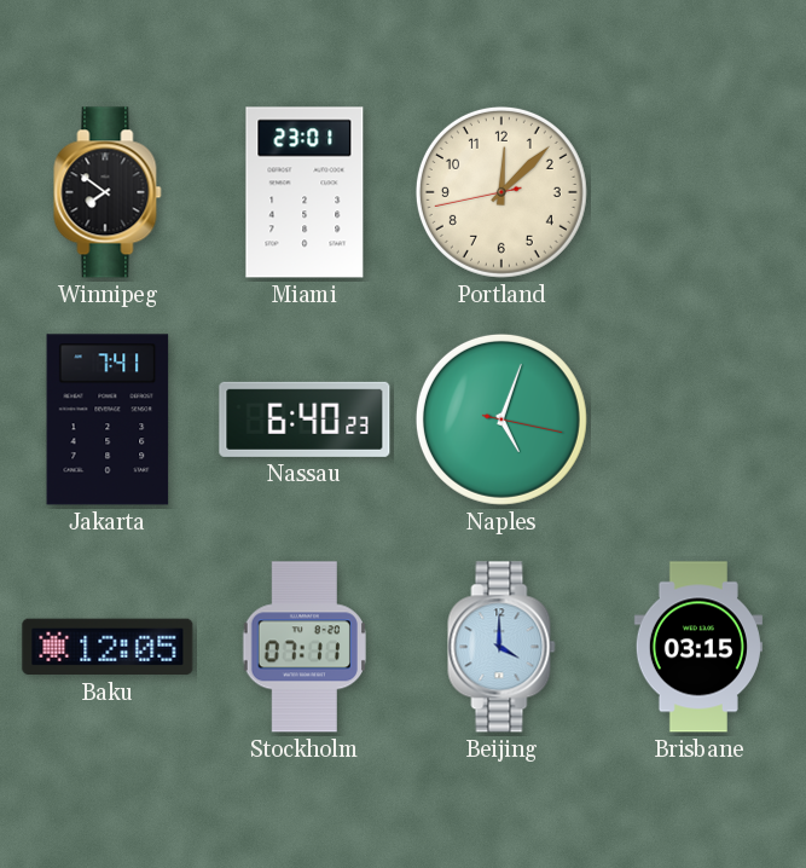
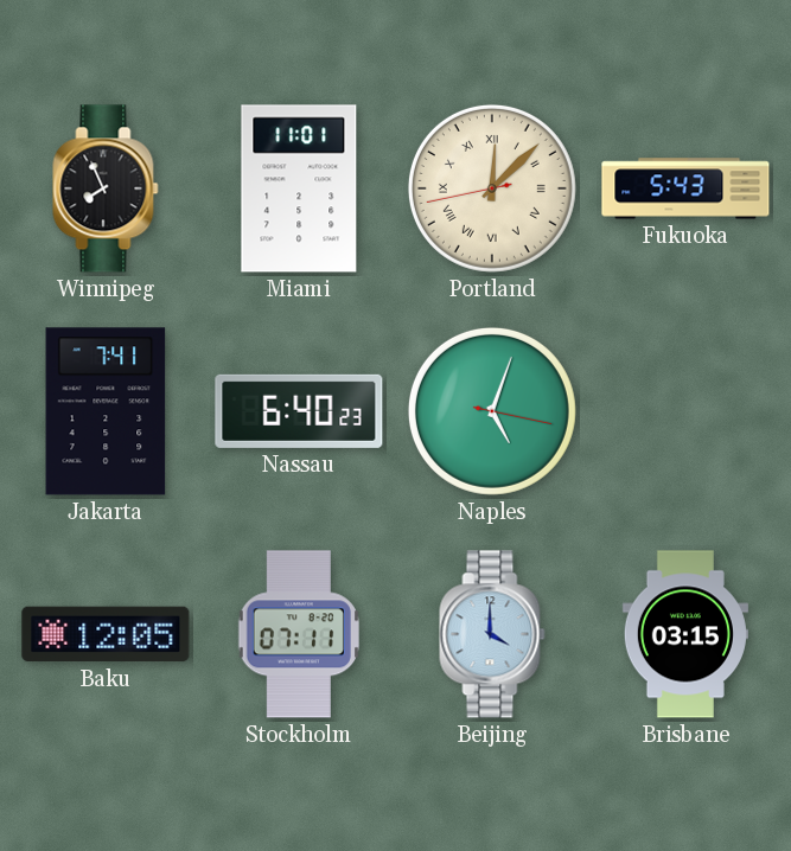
Winnipeg: 7:51 -> 7:56
Miami: 23:01 -> 11:01
Portland numerals: Arabic -> Roman
Fukuoka: none -> 5:43
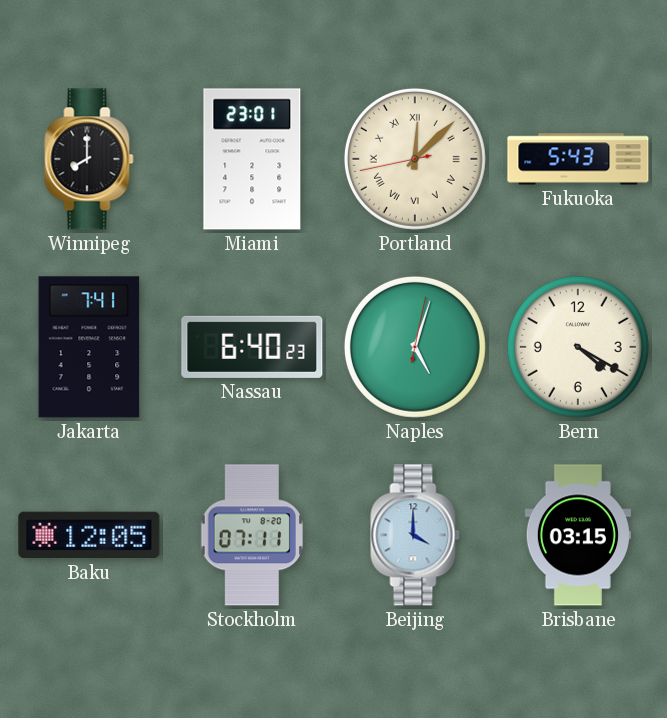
Winnipeg: 7:56 -> 8:00
Miami: 11:01 -> 23:01
Naples: 5:03:17 -> 5:03:02
Bern: none -> 4:20
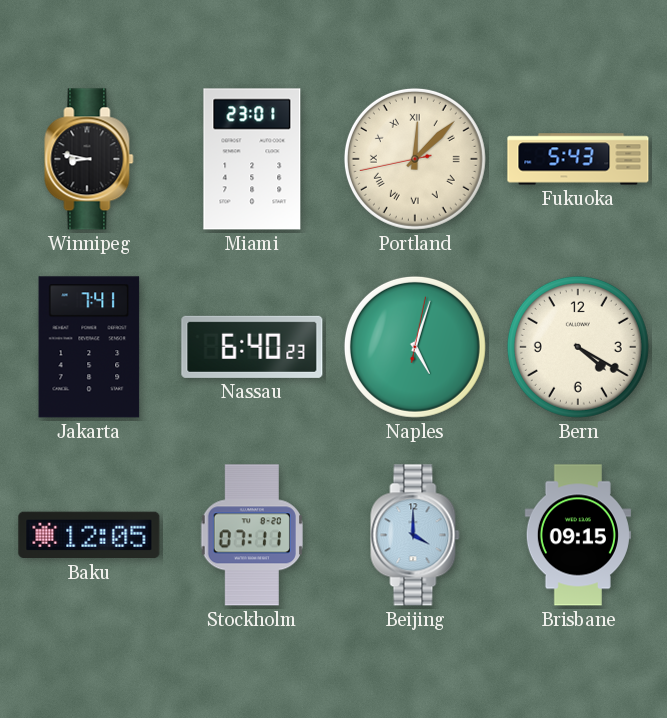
Winnipeg: 8:00 -> 8:47
Brisbane: 03:15 -> 09:15
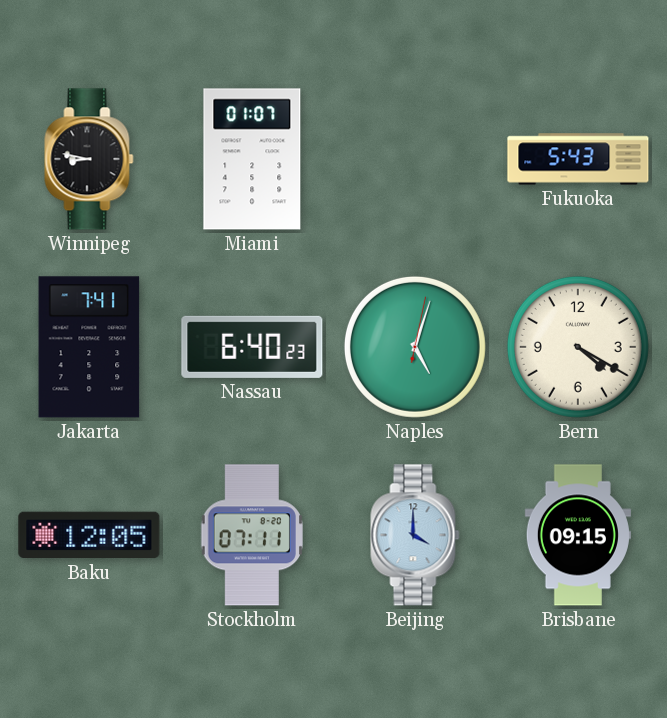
Miami: 23:01 -> 01:07
Portland: 12:07 -> none
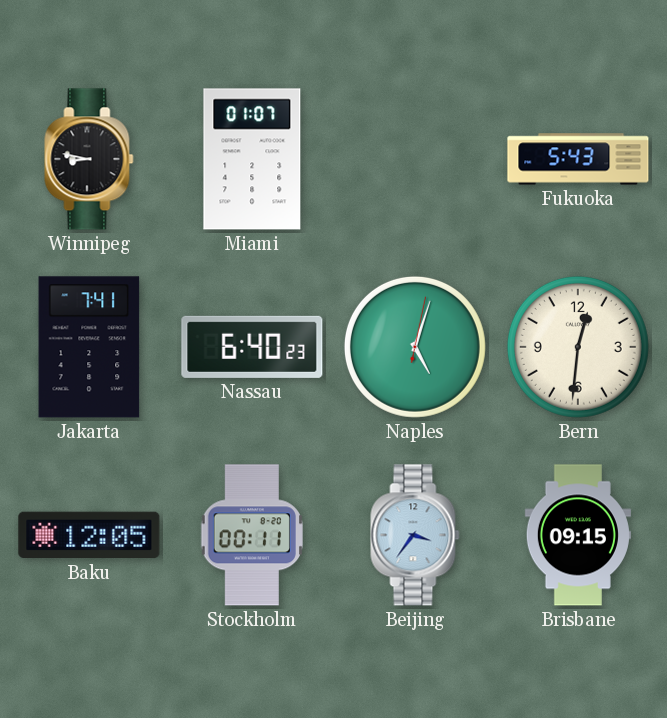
Bern: 4:20 -> 12:31
Stockholm: 07:11 -> 00:11
Beijing: 4:00 -> 3:36
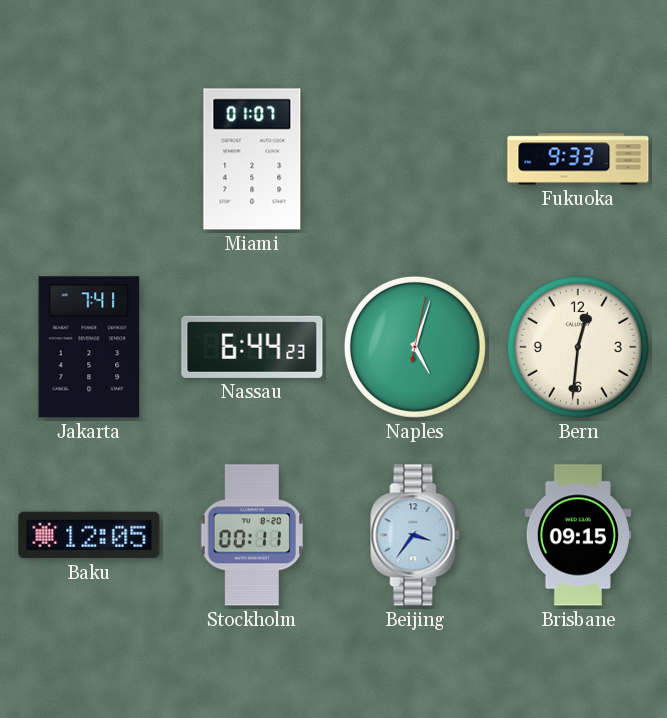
Winnipeg: 8:47 -> none
Fukuoka: 5:43 -> 9:33
Nassau: 6:40 -> 6:44
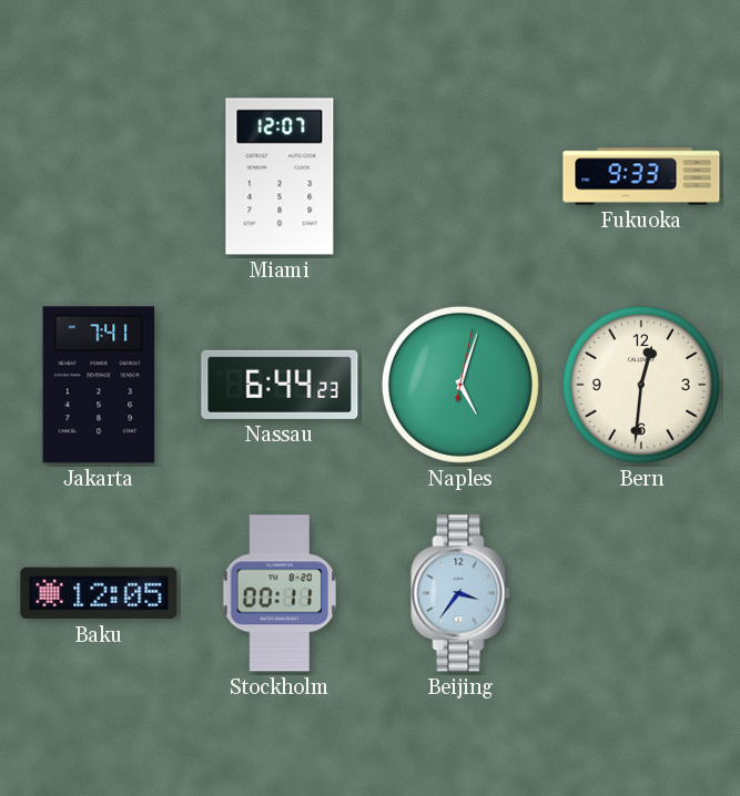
Miami: 01:07 -> 12:07
Brisbane: 09:15 -> none
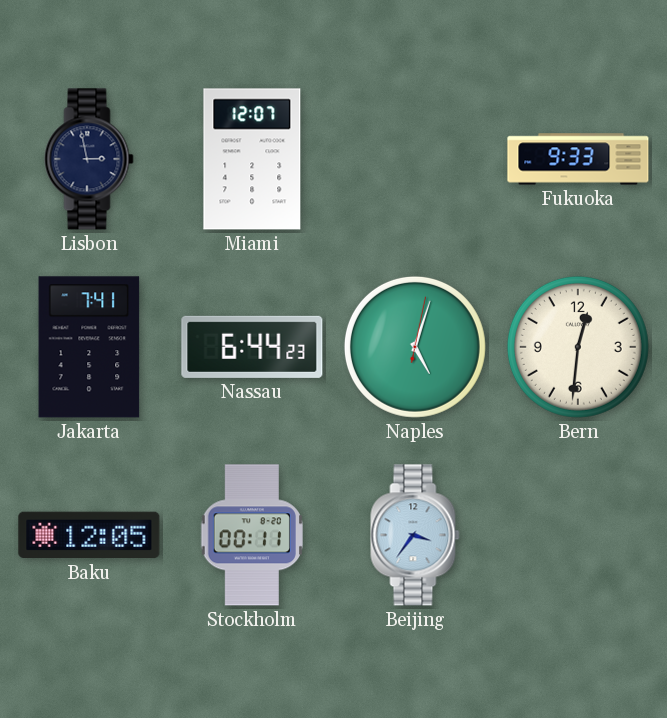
Lisbon: none -> 2:58
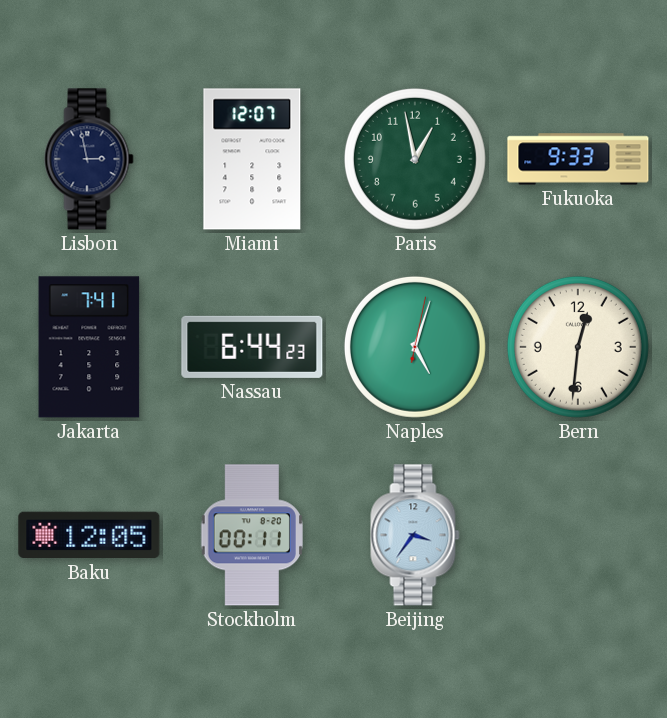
Paris: none -> 12:58
